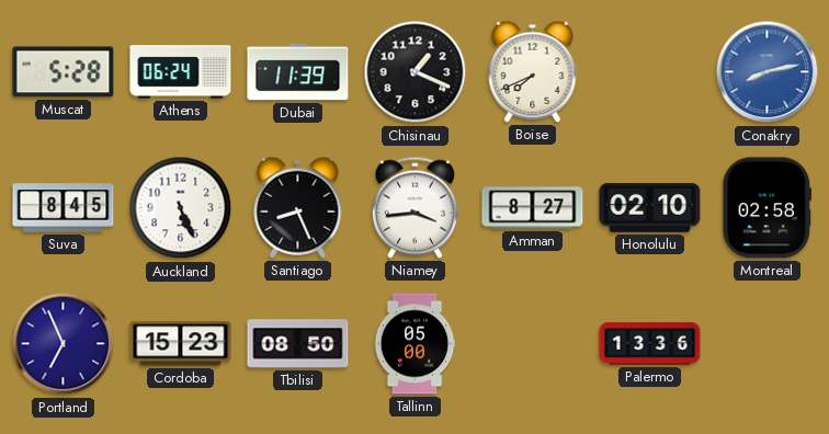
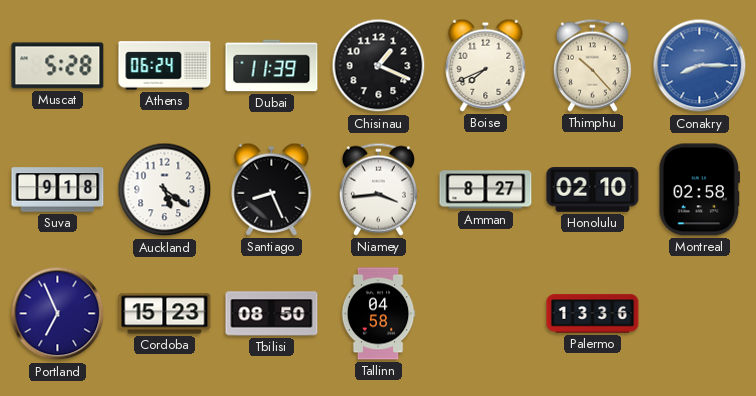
Thimphu: none -> 10:23
Conakry: 8:13 -> 8:15
Suva: 8:45 -> 9:18
Auckland: 5:26 -> 5:21
Tallinn: 05:00 -> 04:58
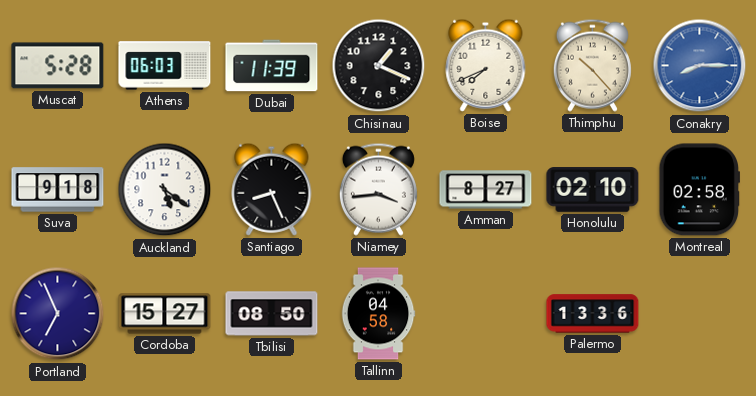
Athens: 06:24 -> 06:03
Cordoba: 15:23 -> 15:27
